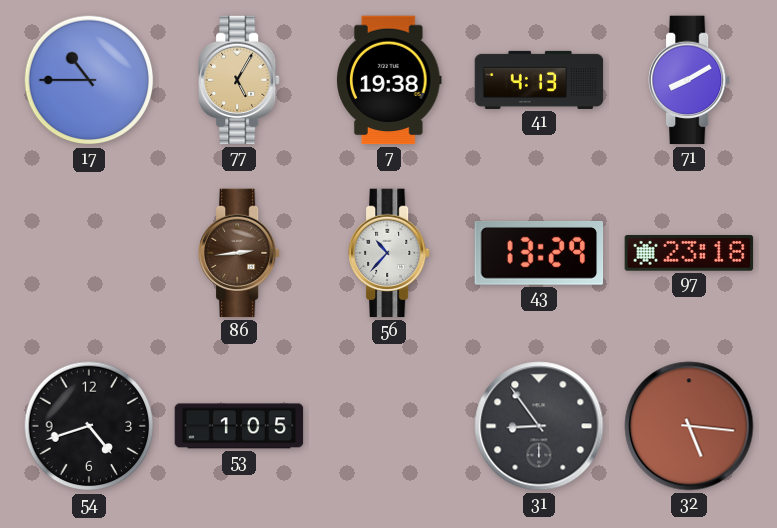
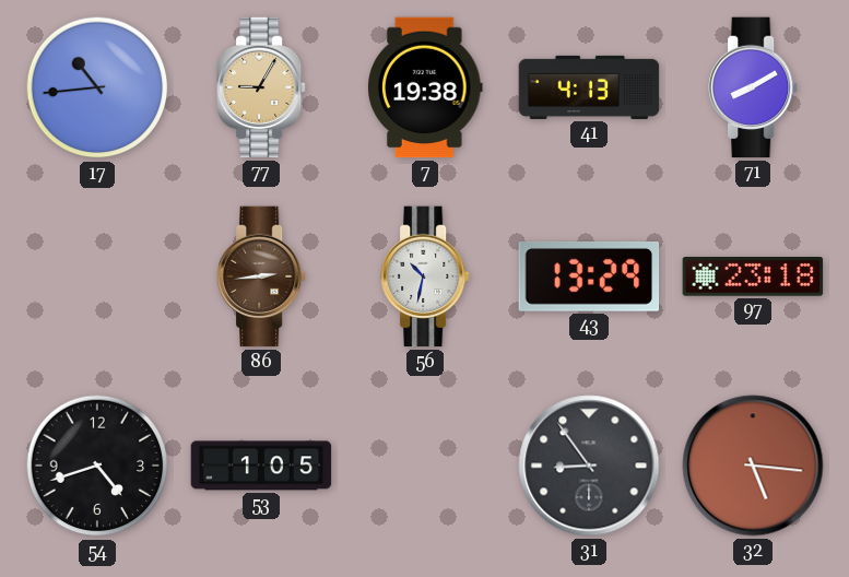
17: 10:45 -> 10:44
77: 5:05 -> 9:05
56: 10:37 -> 10:32
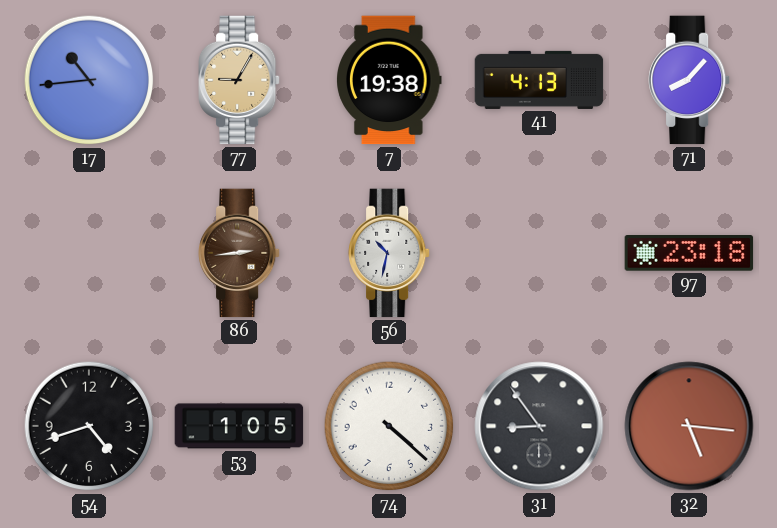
71: 8:10 -> 8:07
43: 13:29 -> none
74: none -> 4:22
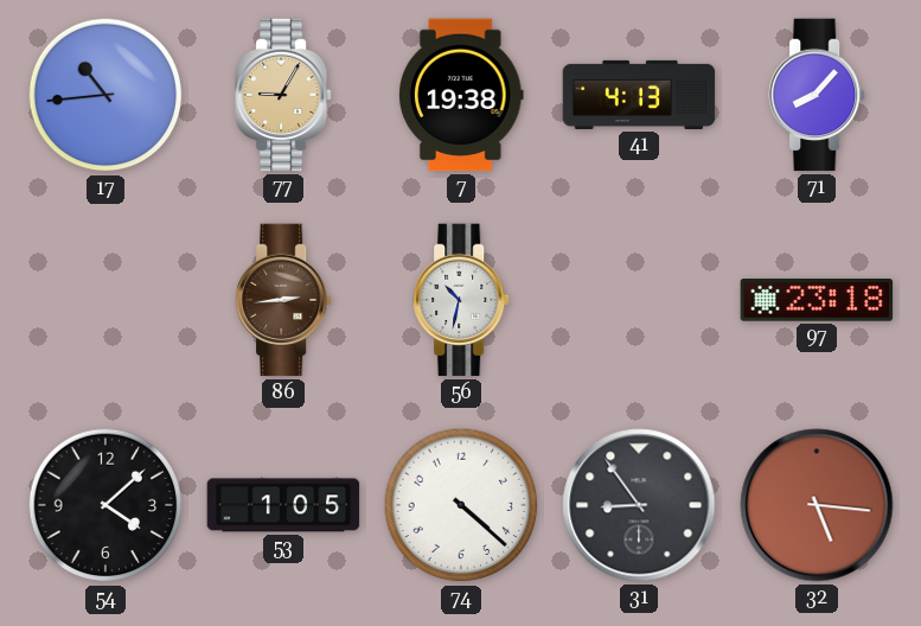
54: 4:42 -> 4:08
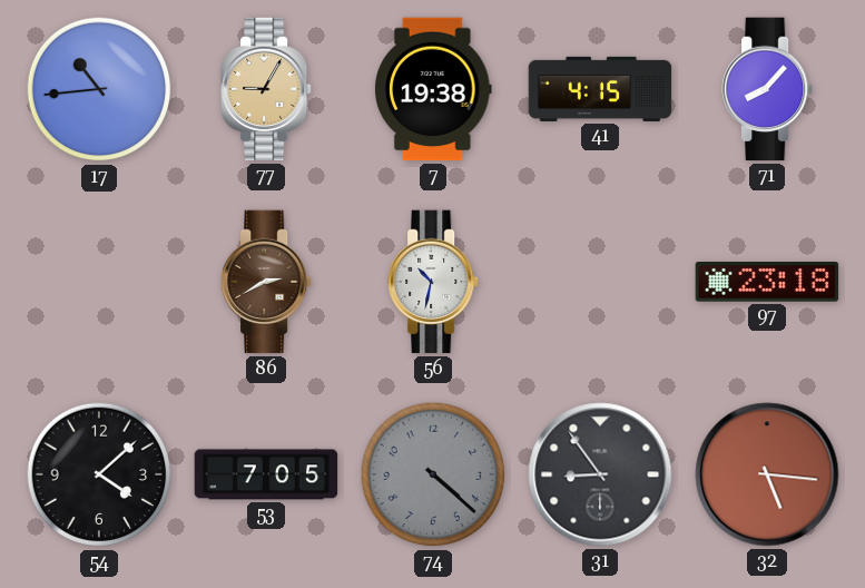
41: 4:13 -> 4:15
86: 2:44 -> 2:40
53: 1:05 -> 7:05
74 dial: white -> grey
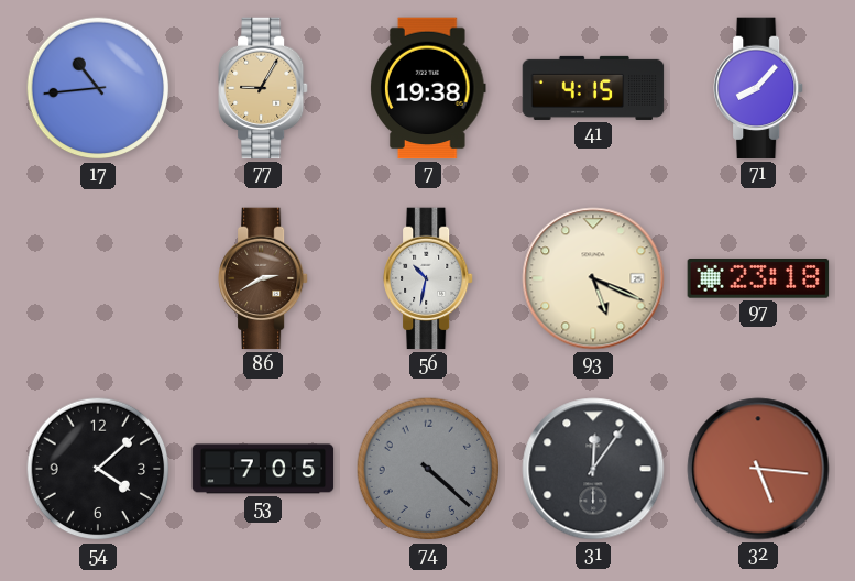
93: none -> 5:19
31: 8:54 -> 12:06
